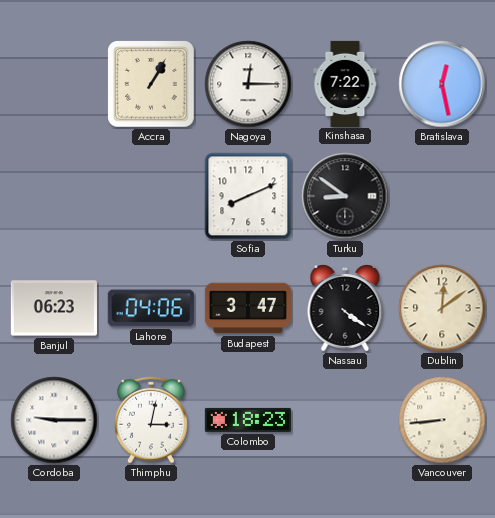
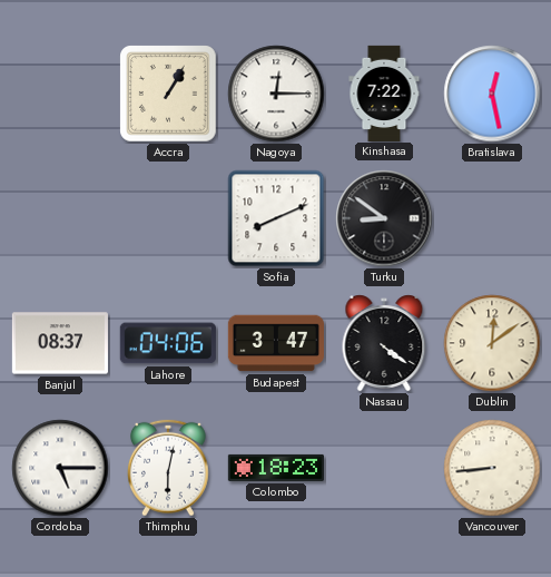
Banjul: 06:23 -> 08:37
Cordoba: 9:15 -> 5:15
Thimphu: 3:02 -> 6:02
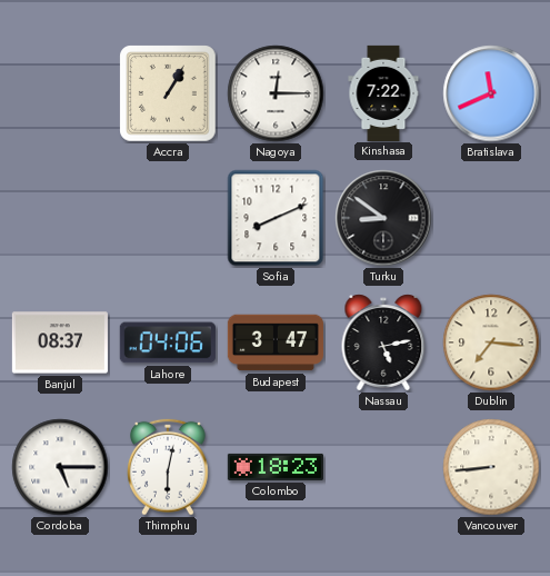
Bratislava: 12:28 -> 11:41
Nassau: 4:21 -> 5:13
Dublin: 12:09 -> 7:16
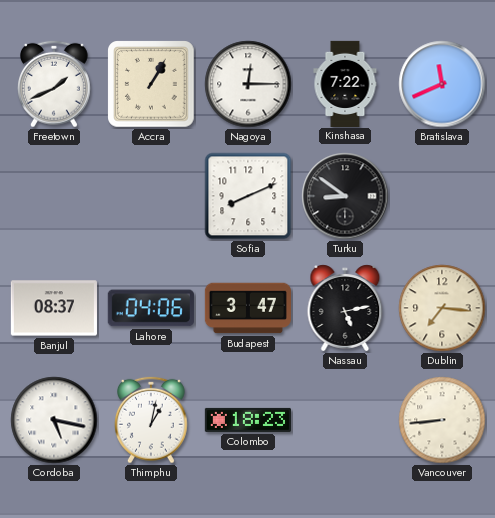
Freetown: none -> 1:41
Cordoba: 5:15 -> 5:17
Thimphu: 6:02 -> 1:02
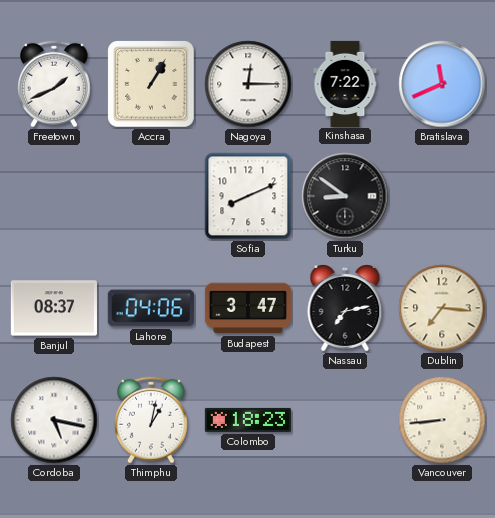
Nassau: 5:13 -> 7:13
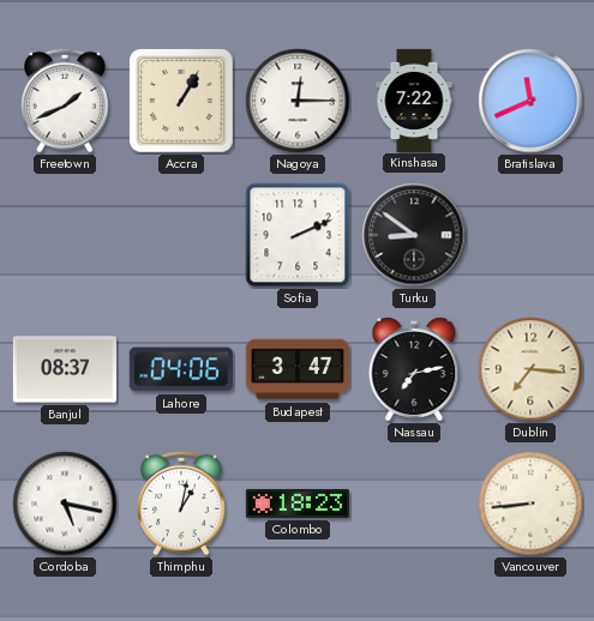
Sofia: 8:11 -> 2:11
